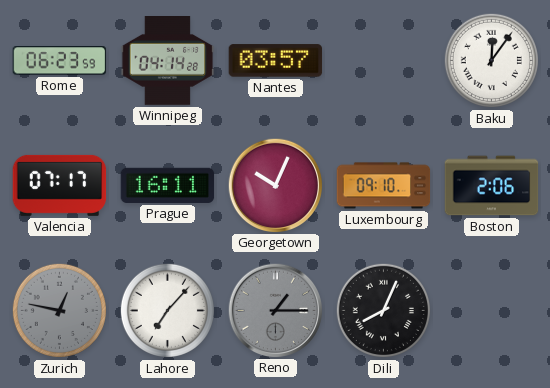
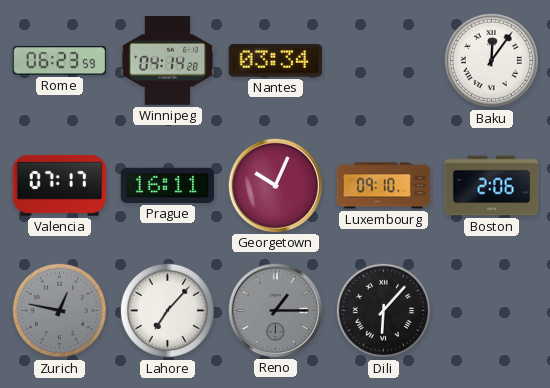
Nantes: 03:57 -> 03:34
Dili: 8:04 -> 6:07
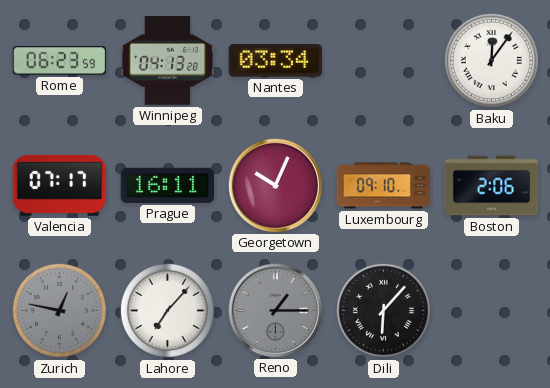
Winnipeg: 04:14 -> 04:13
